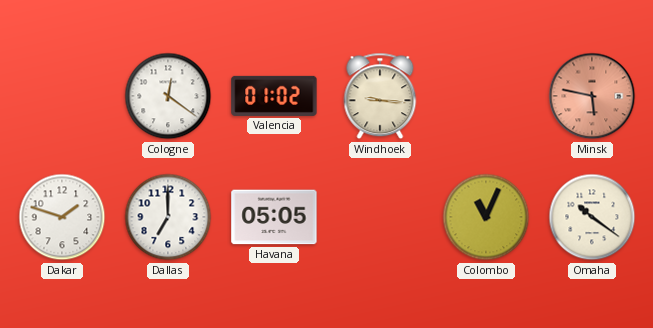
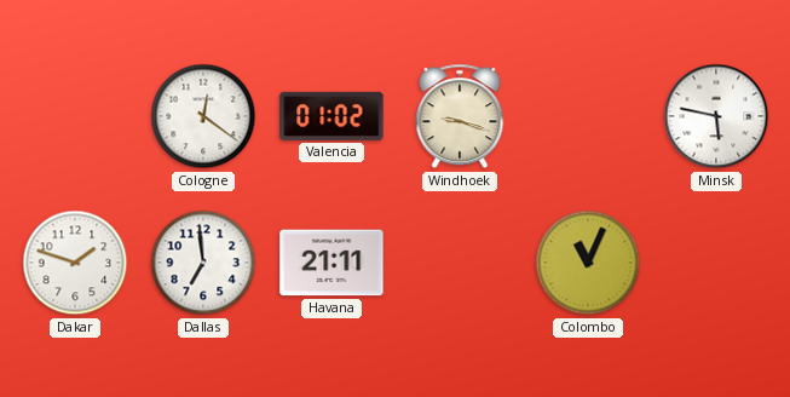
Windhoek: 9:16 -> 9:18
Minsk dial: salmon -> white
Dallas: 7:00 -> 6:59
Havana: 05:05 -> 21:11
Omaha: 10:21 -> none
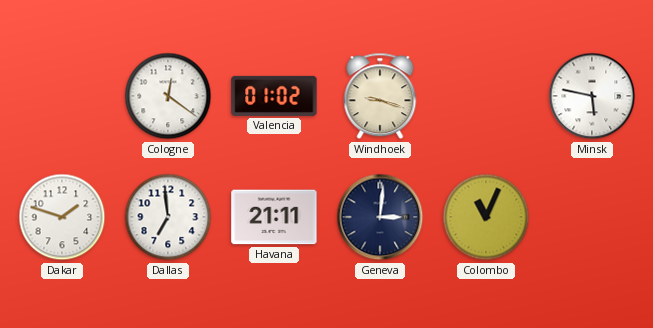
Geneva: none -> 3:01
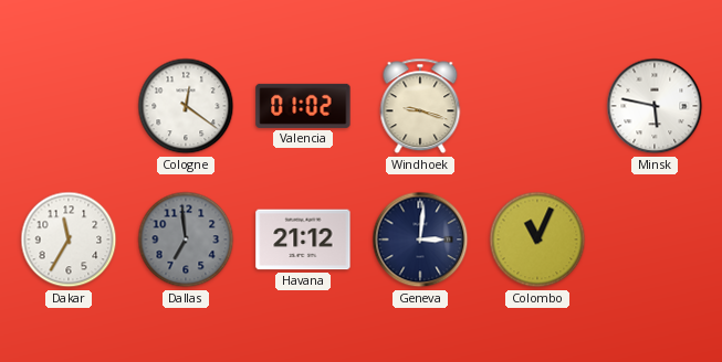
Dakar: 1:48 -> 11:35
Dallas dial: white -> grey
Havana: 21:11 -> 21:12
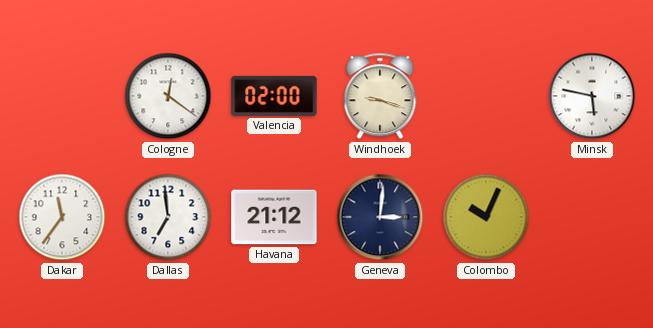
Valencia: 01:02 -> 02:00
Dakar: 11:35 -> 11:36
Dallas dial: grey -> white
Colombo: 11:04 -> 10:04
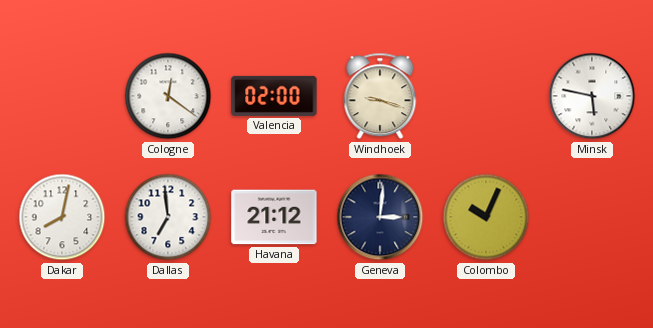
Dakar: 11:36 -> 8:02
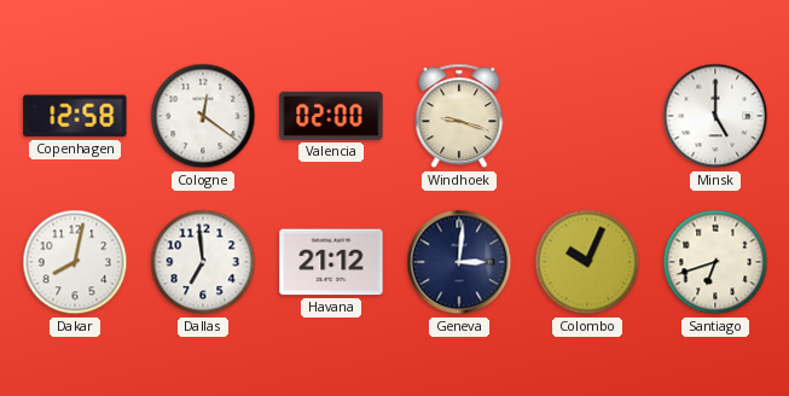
Copenhagen: none -> 12:58
Minsk: 5:47 -> 5:00
Santiago: none -> 6:42
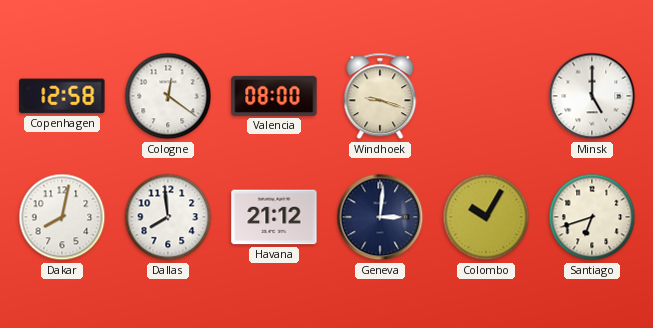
Valencia: 02:00 -> 08:00
Dallas: 6:59 -> 7:59
Colombo: 10:04 -> 10:05
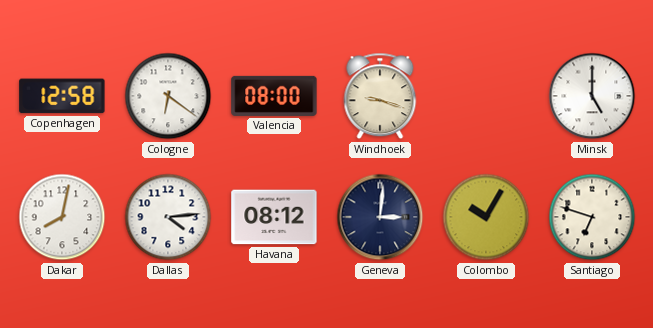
Cologne: 12:21 -> 6:21
Dallas: 7:59 -> 4:14
Havana: 21:12 -> 08:12
Santiago: 6:42 -> 6:48
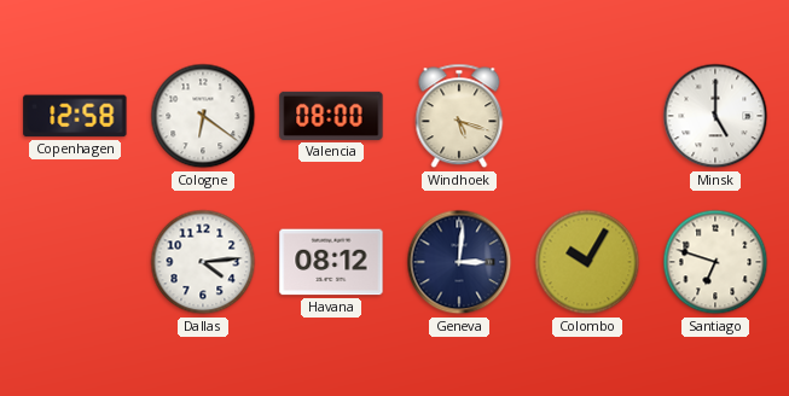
Windhoek: 9:18 -> 5:18
Dakar: 8:02 -> none
